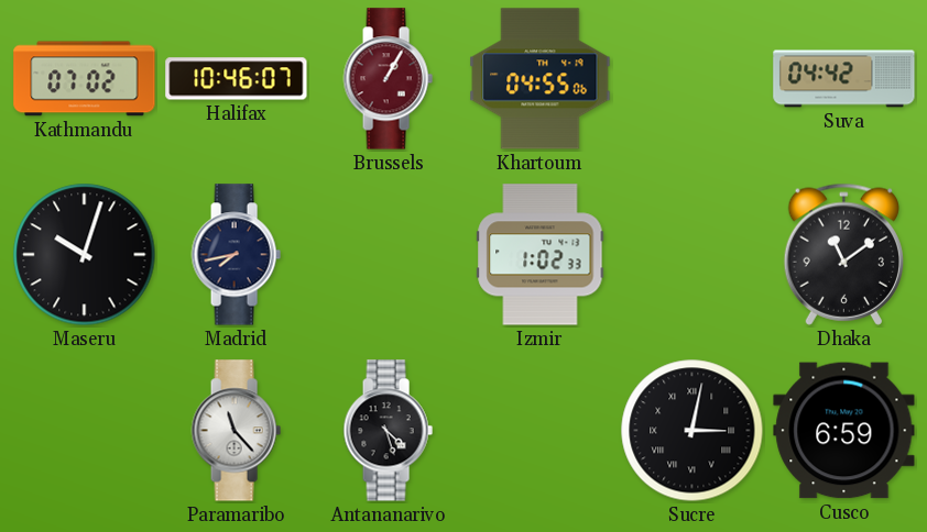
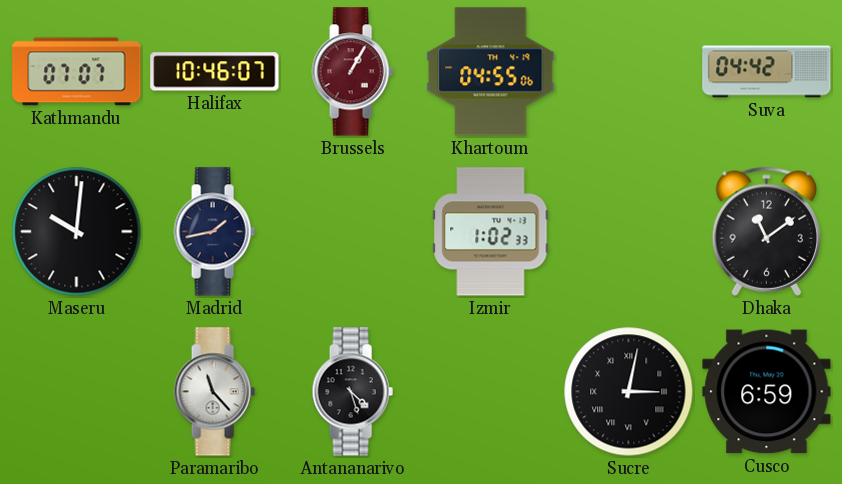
Kathmandu: 07:02 -> 07:07
Maseru: 10:03 -> 10:01
Madrid: 7:43 -> 1:43
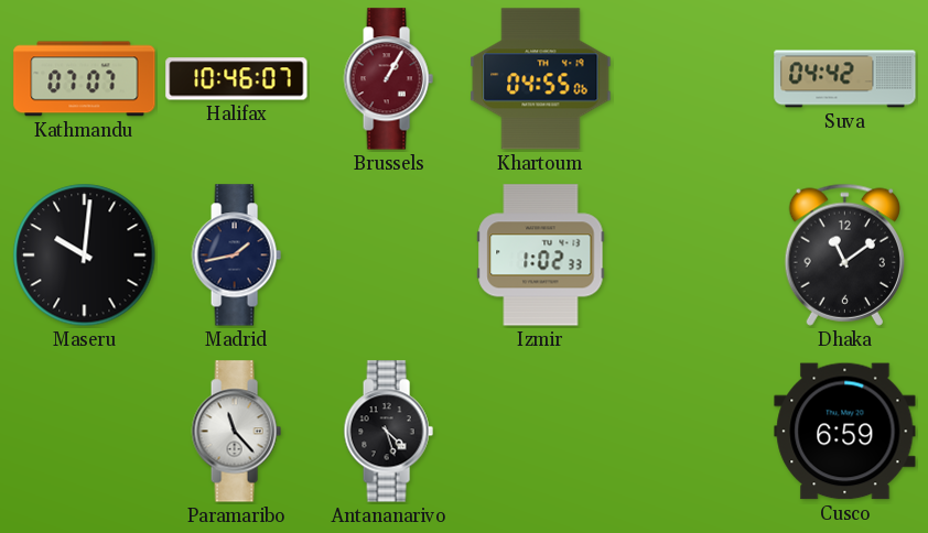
Sucre: 3:02 -> none
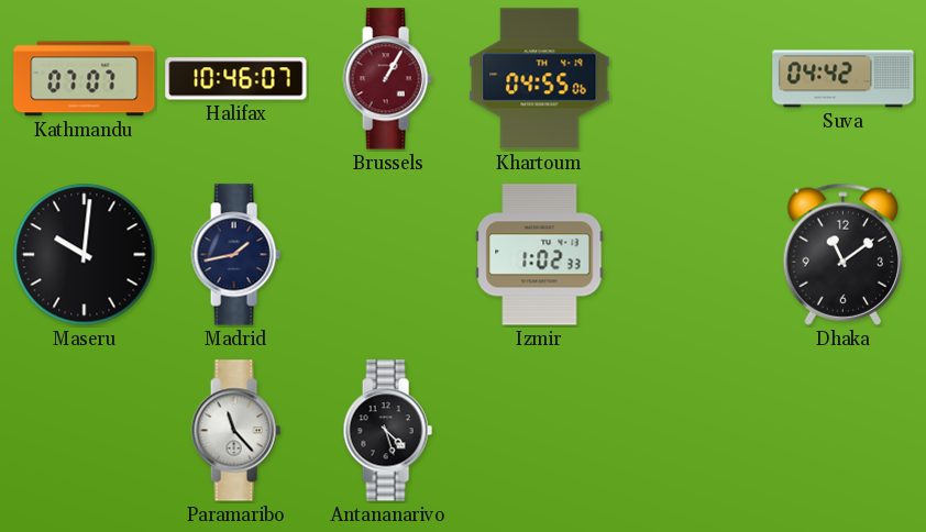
Cusco: 6:59 -> none
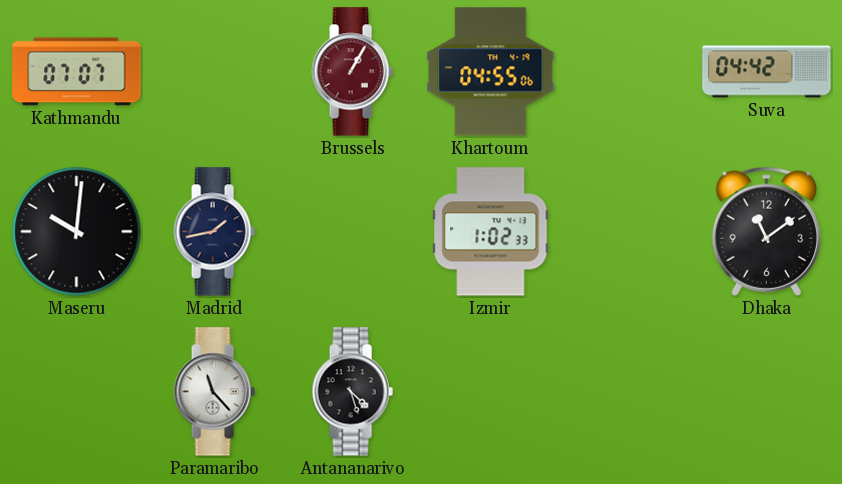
Halifax: 10:46 -> none
